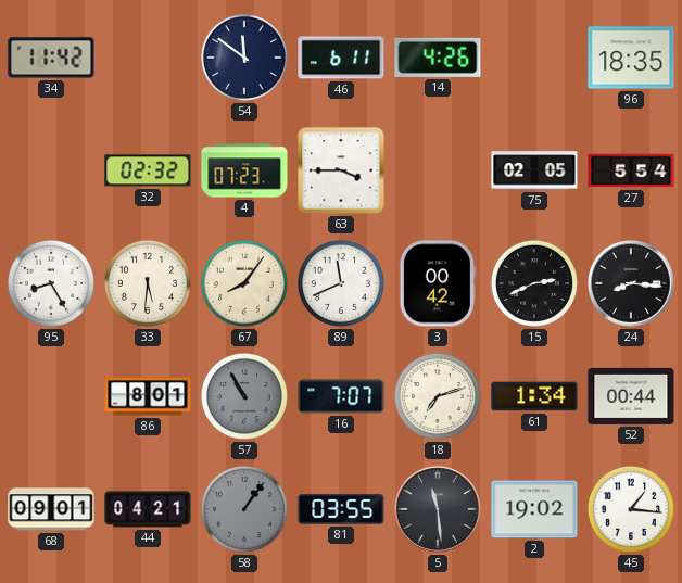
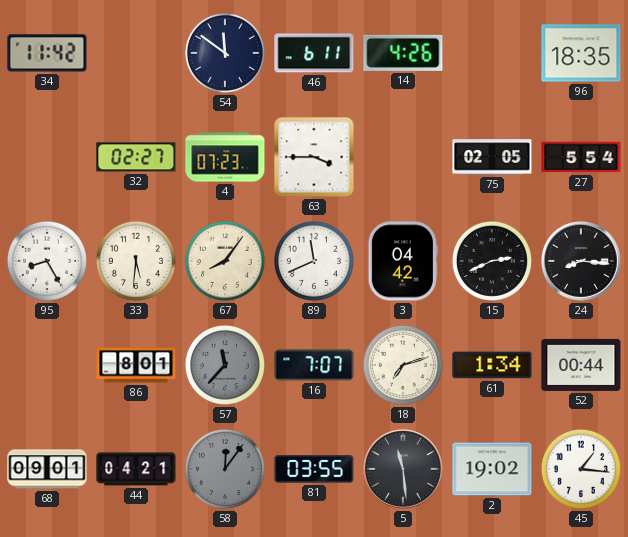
32: 02:32 -> 02:27
3: 00:42 -> 04:42
57: 10:55 -> 11:37
58: 1:06 -> 12:06
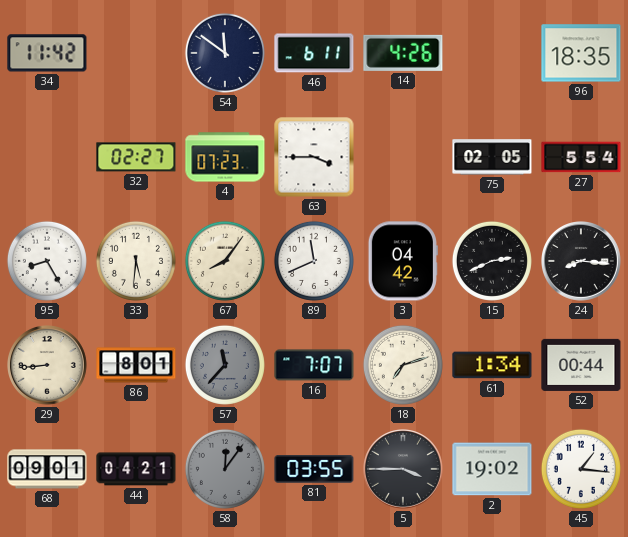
29: none -> 8:44
5: 11:29 -> 3:45
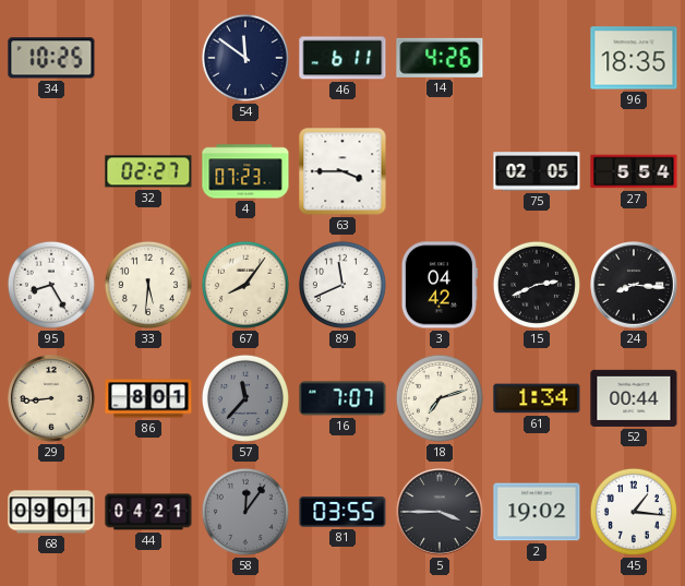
34: 11:42 -> 10:25
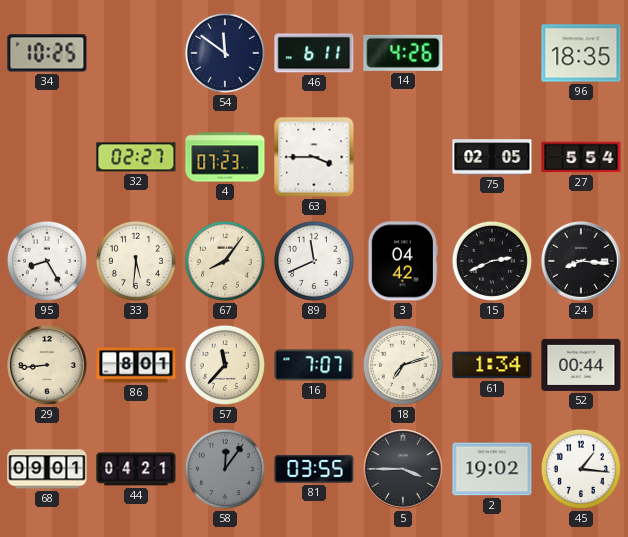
57 dial: grey -> cream
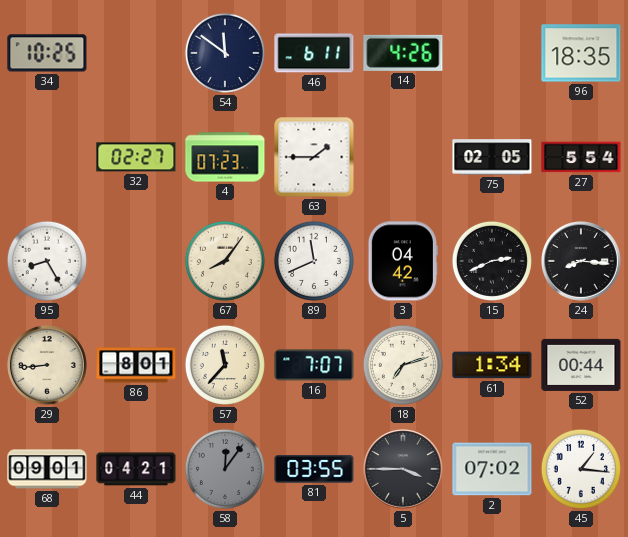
63: 3:45 -> 1:45
33: 5:31 -> none
2: 19:02 -> 07:02
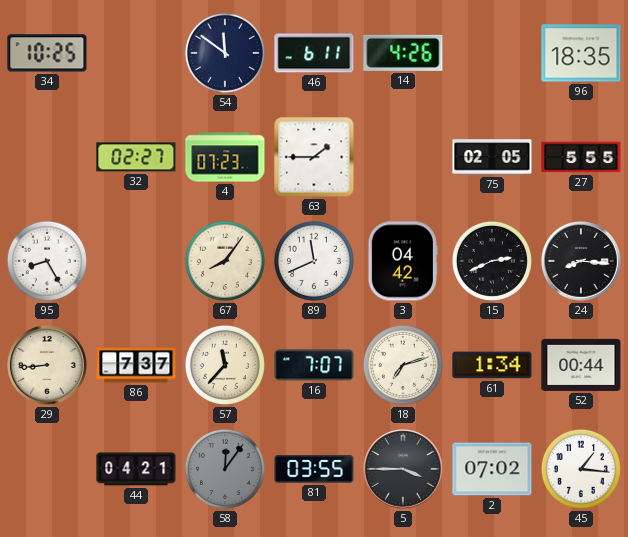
27: 5:54 -> 5:55
86: 8:01 -> 7:37
68: 09:01 -> none
